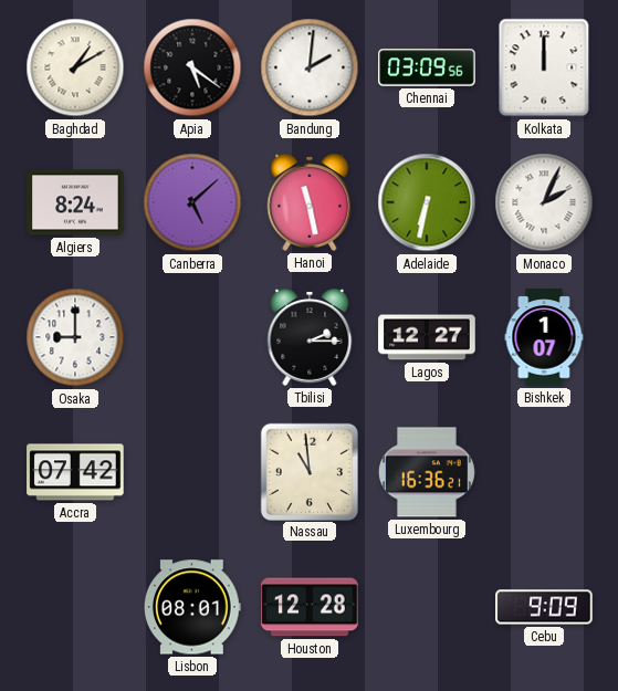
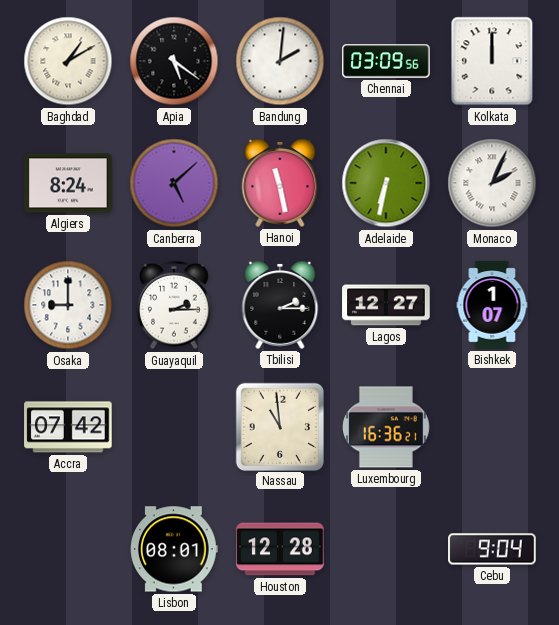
Guayaquil: none -> 2:15
Cebu: 9:09 -> 9:04
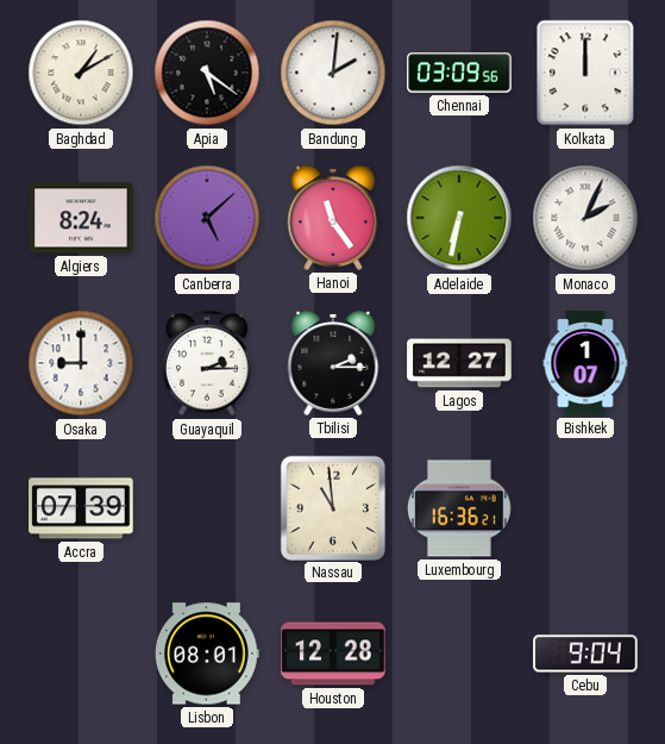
Hanoi: 11:28 -> 11:24
Accra: 07:42 -> 07:39
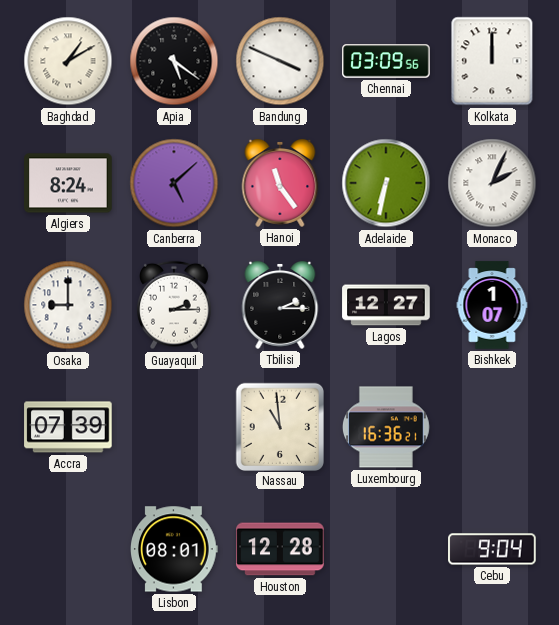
Bandung: 2:01 -> 3:49
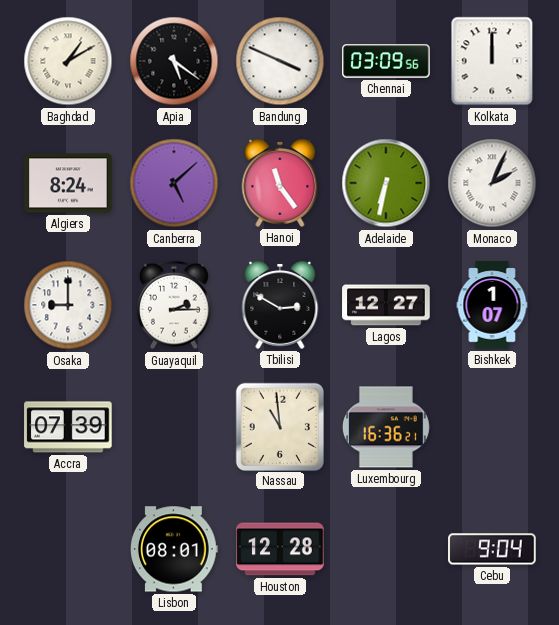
Tbilisi: 2:15 -> 2:50
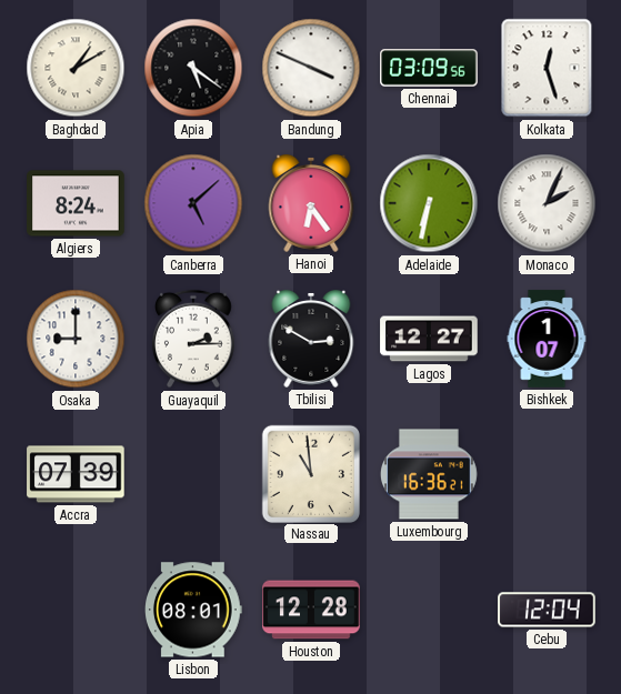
Kolkata: 12:00 -> 12:27
Hanoi: 11:24 -> 6:24
Cebu: 9:04 -> 12:04
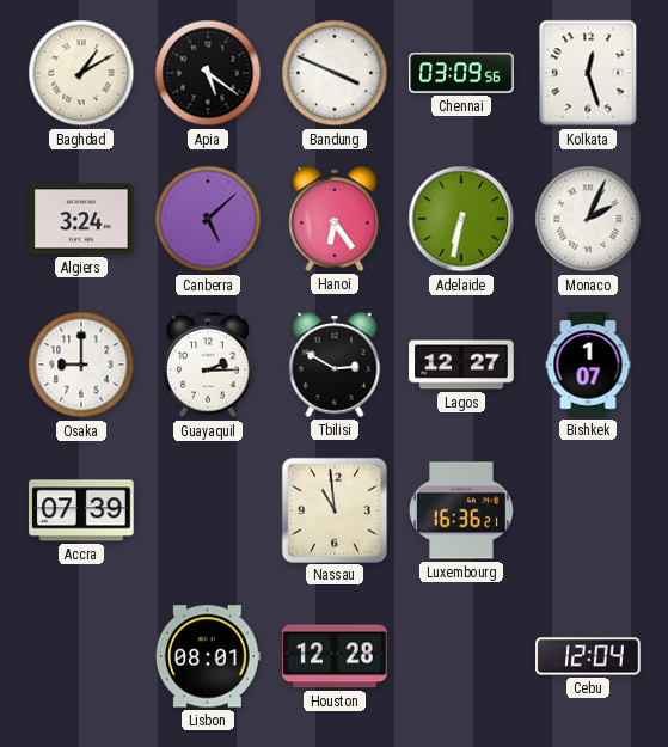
Algiers: 8:24 -> 3:24
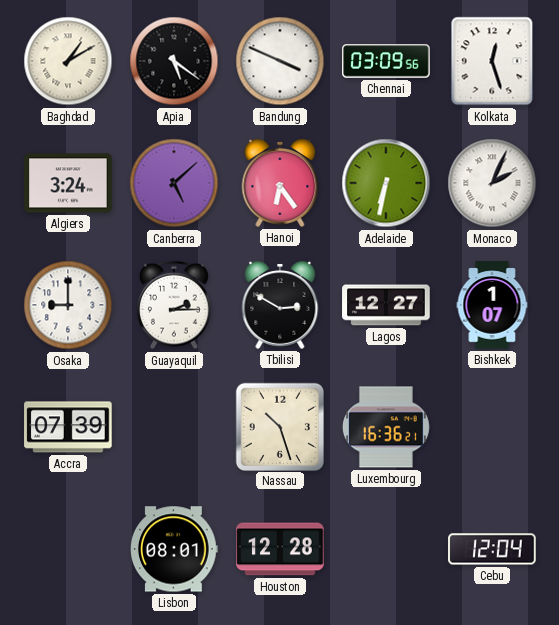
Nassau: 10:59 -> 10:27
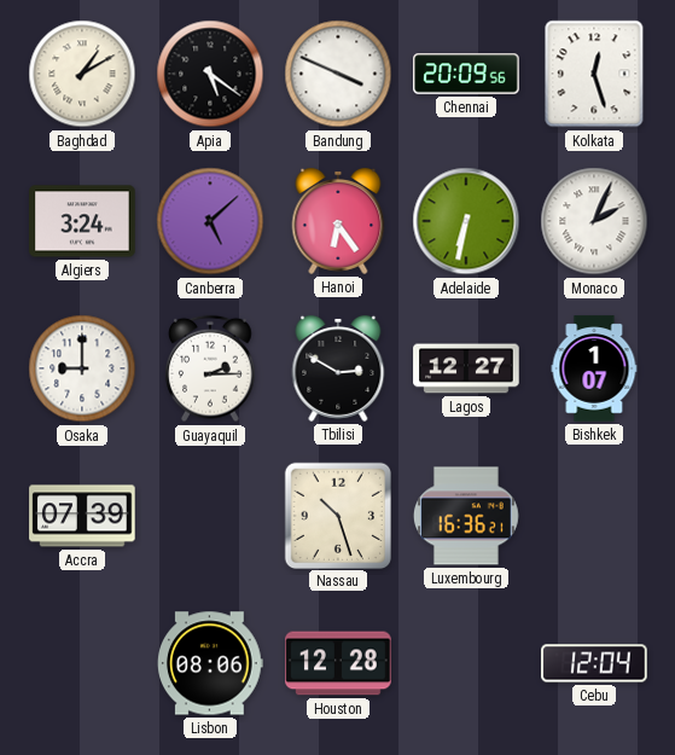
Chennai: 03:09 -> 20:09
Lisbon: 08:01 -> 08:06
